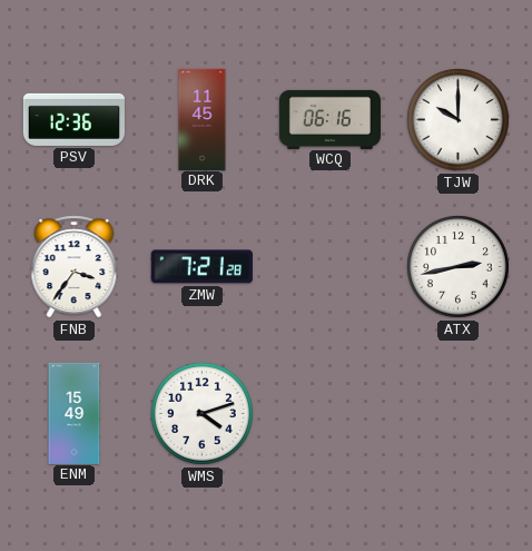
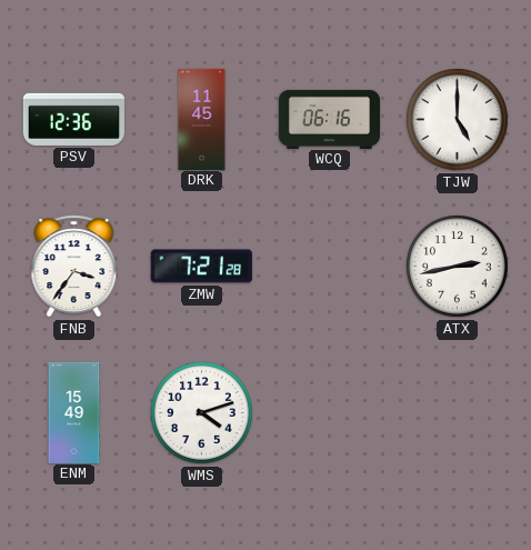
TJW: 10:00 -> 5:00
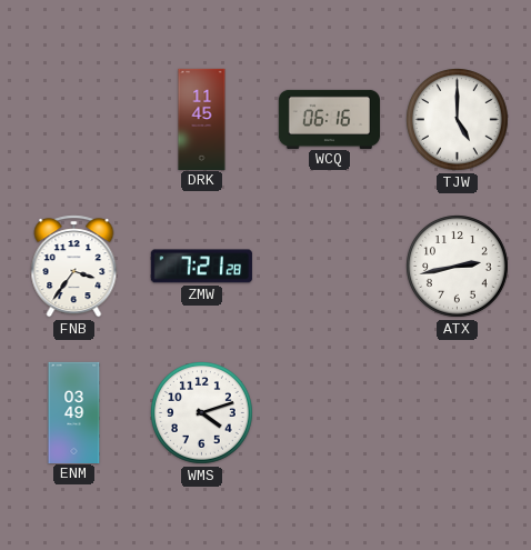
PSV: 12:36 -> none
ENM: 15:49 -> 03:49
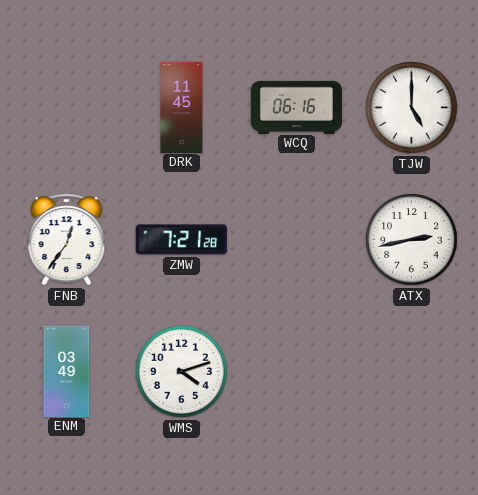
FNB: 3:36 -> 12:36
